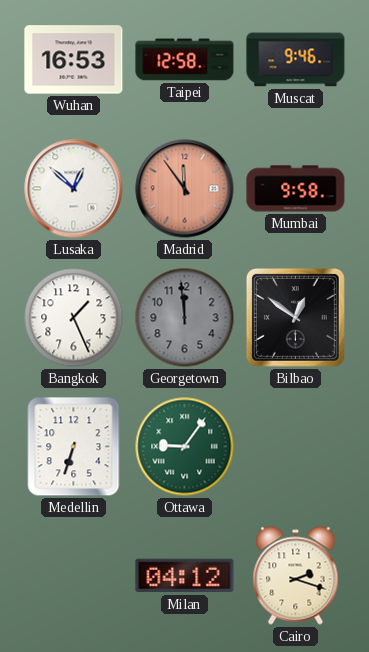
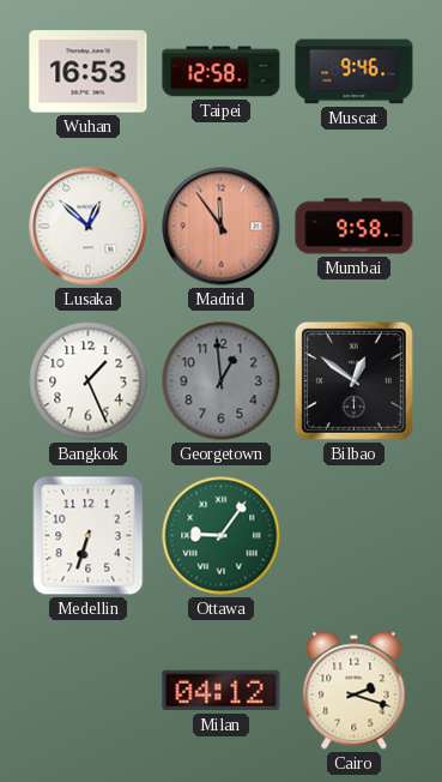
Georgetown: 11:59 -> 12:59
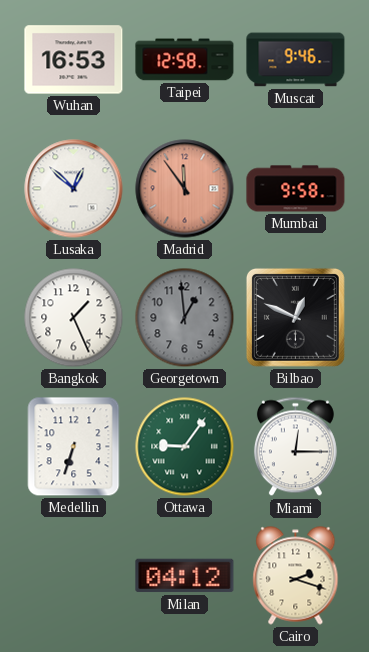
Bilbao: 12:51 -> 12:49
Miami: none -> 12:15
